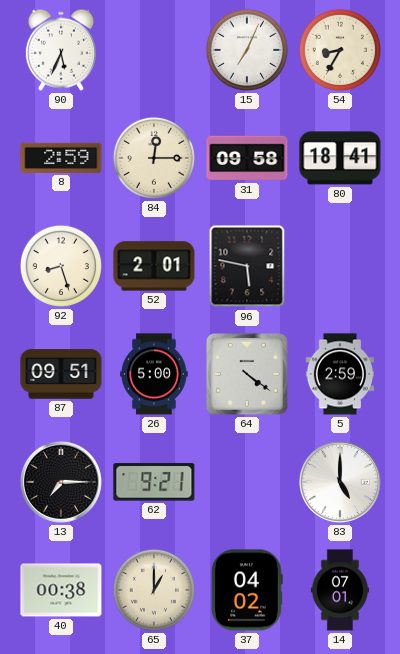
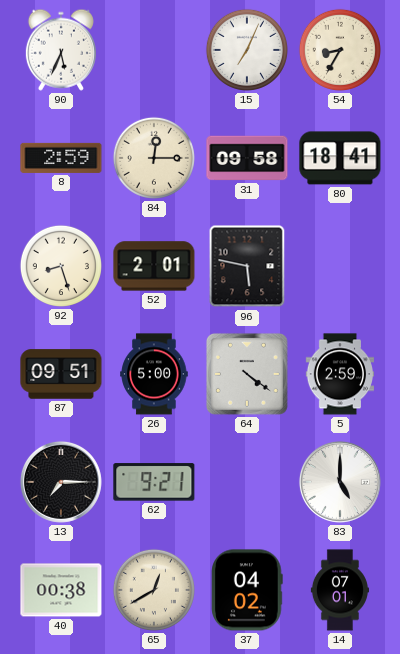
65: 1:00 -> 12:40
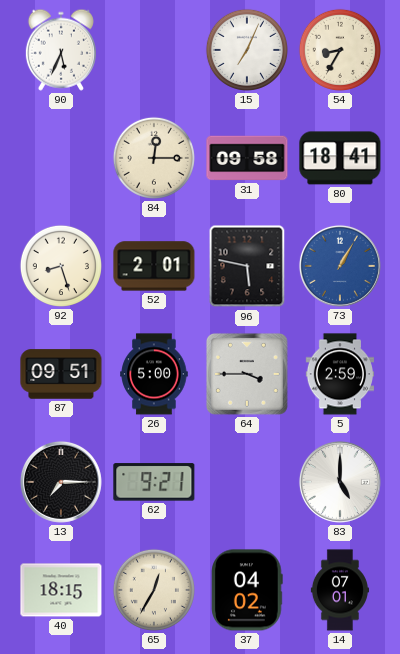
8: 2:59 -> none
73: none -> 1:05
64: 4:21 -> 3:45
40: 00:38 -> 18:15
65: 12:40 -> 12:35
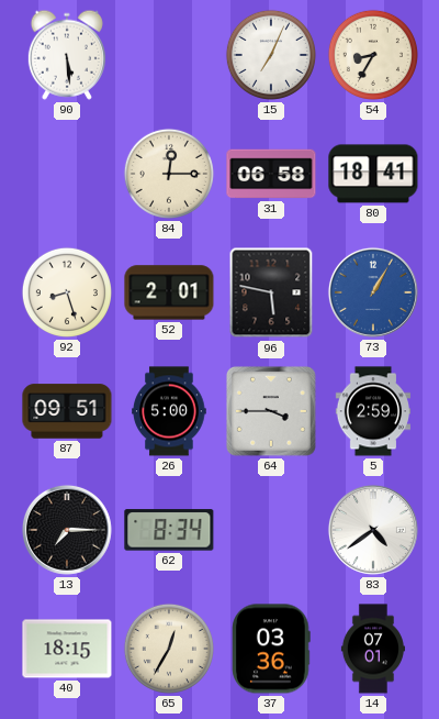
90: 5:34 -> 5:29
31: 09:58 -> 06:58
62: 9:21 -> 8:34
83: 5:00 -> 4:39
37: 04:02 -> 03:36
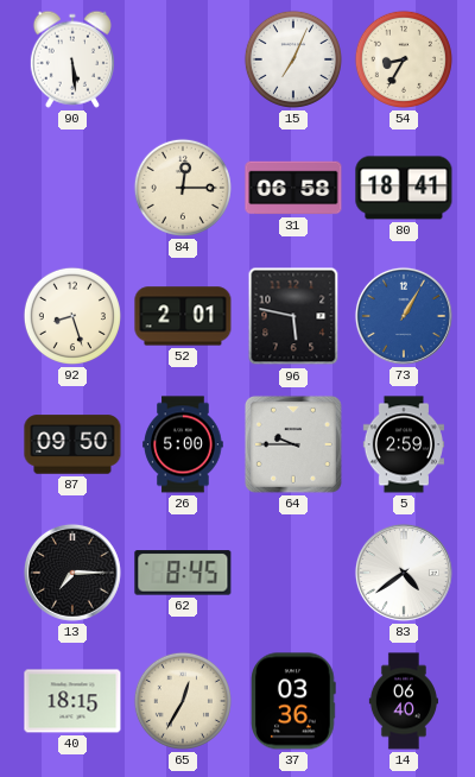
87: 09:51 -> 09:50
64: 3:45 -> 9:45
62: 8:34 -> 8:45
14: 07:01 -> 06:40
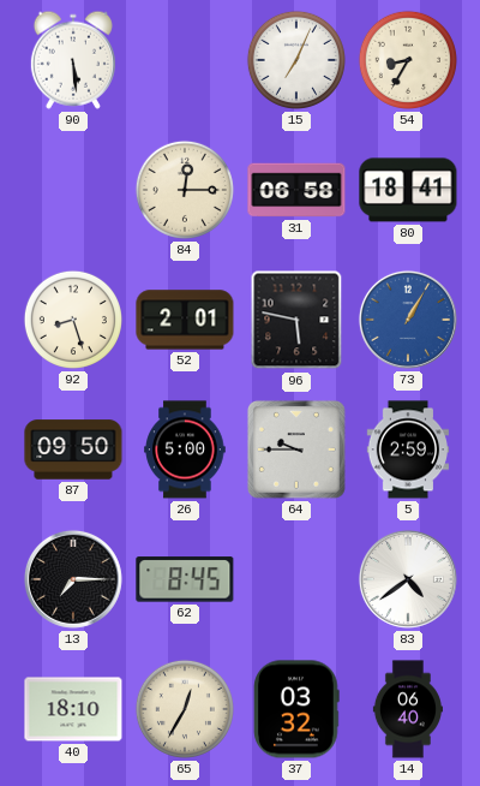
40: 18:15 -> 18:10
37: 03:36 -> 03:32
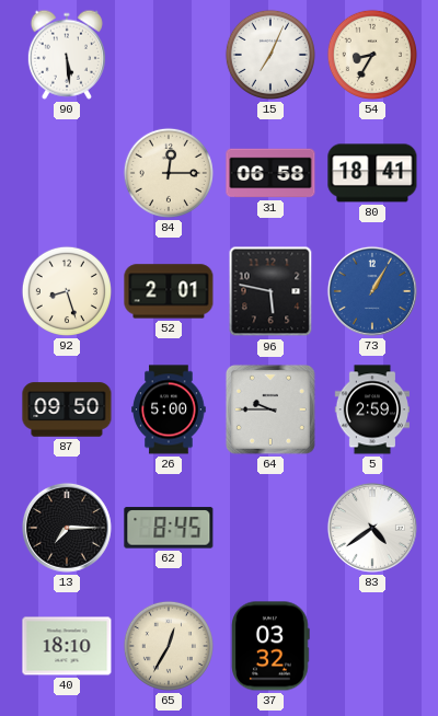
14: 06:40 -> none
